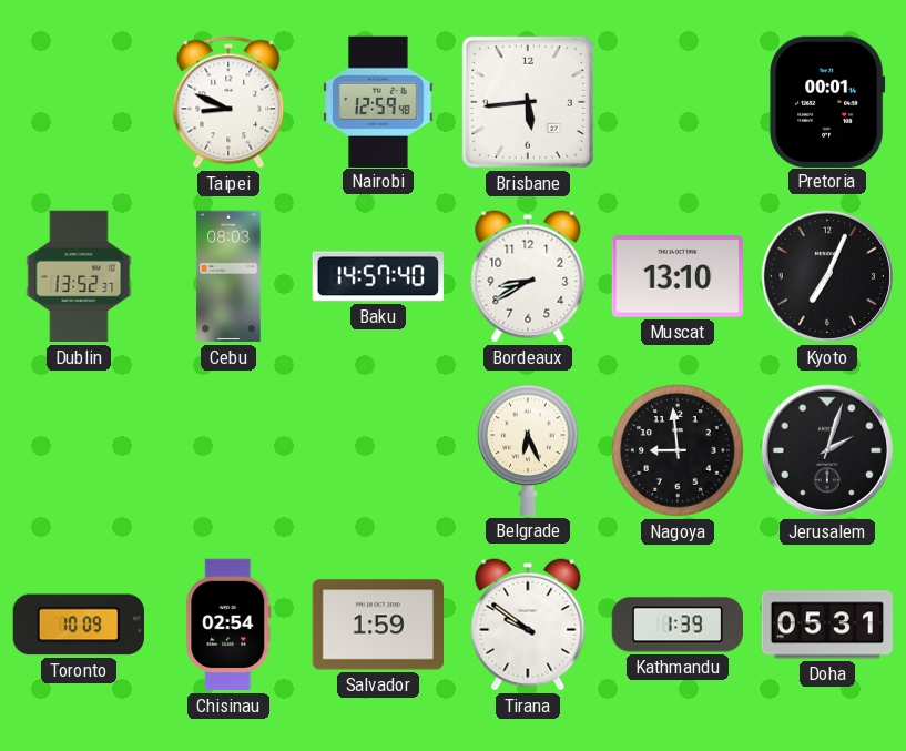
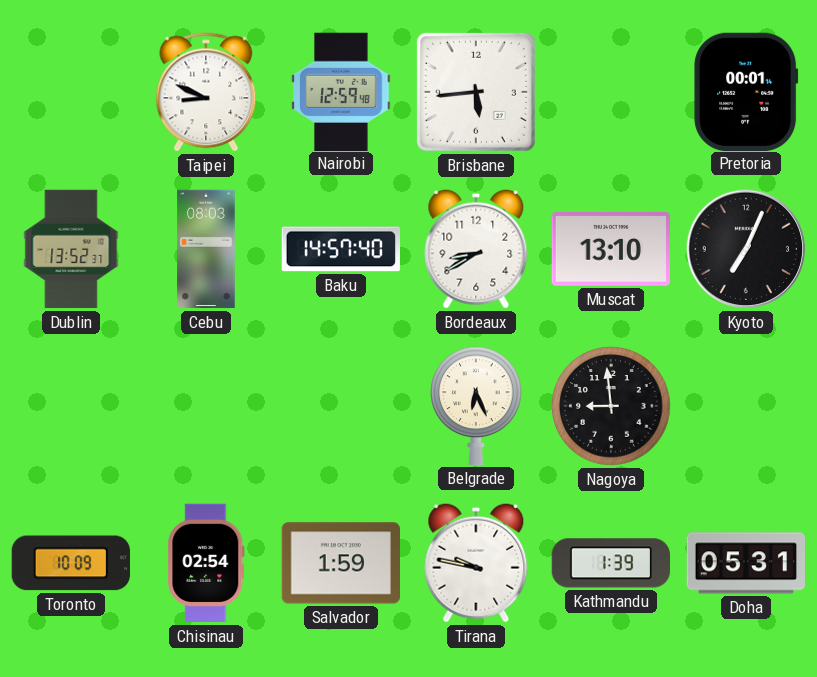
Jerusalem: 2:03 -> none
Tirana: 9:51 -> 9:47
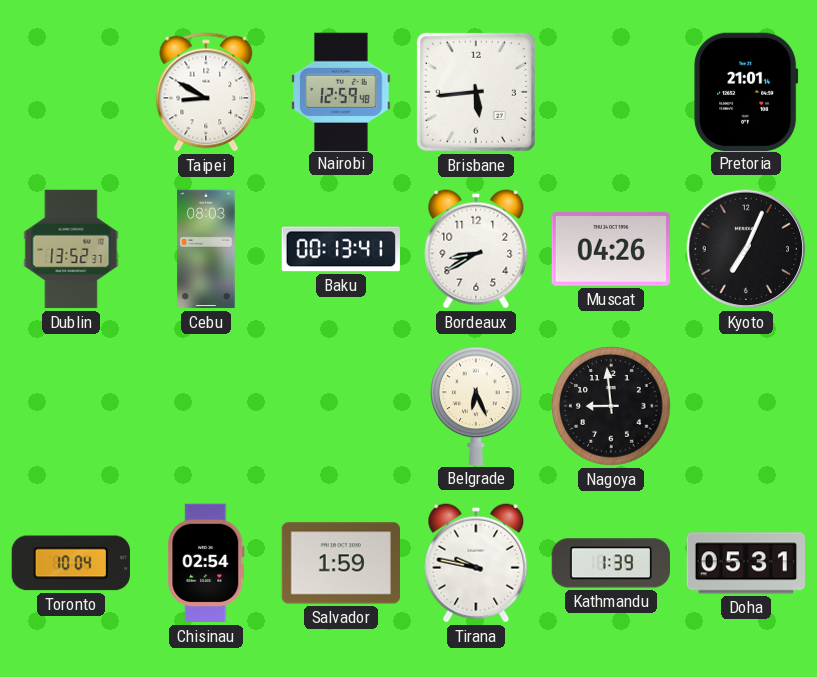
Taipei: 8:49 -> 8:50
Pretoria: 00:01 -> 21:01
Baku: 14:57 -> 00:13
Muscat: 13:10 -> 04:26
Toronto: 10:09 -> 10:04
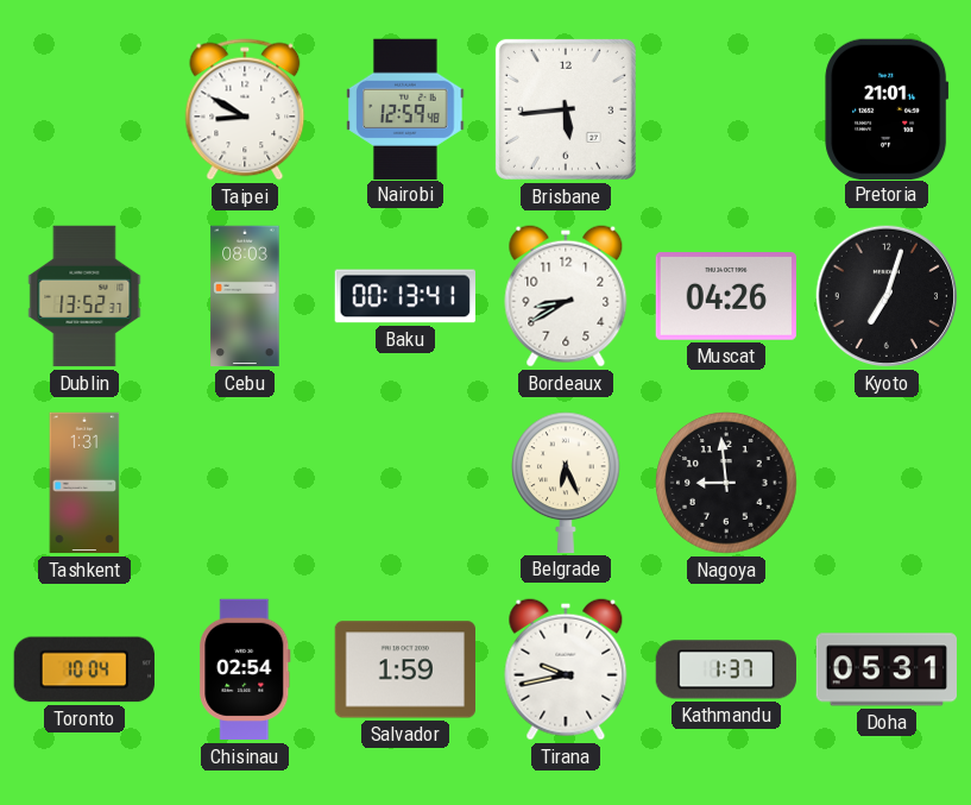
Kyoto: 7:04 -> 7:03
Tashkent: none -> 1:31
Tirana: 9:47 -> 9:43
Kathmandu: 1:39 -> 1:37
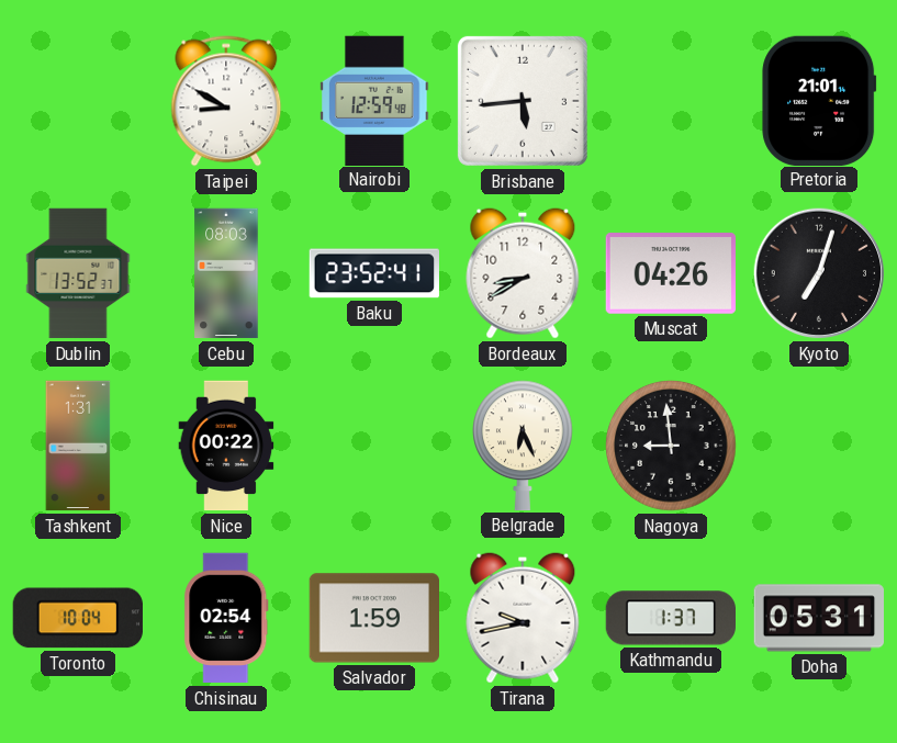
Baku: 00:13 -> 23:52
Nice: none -> 00:22
